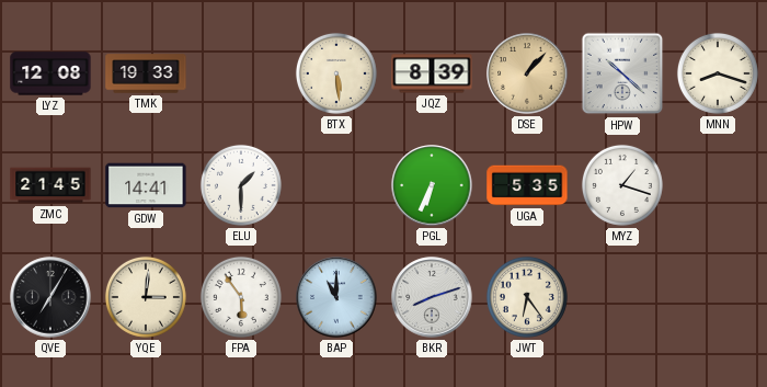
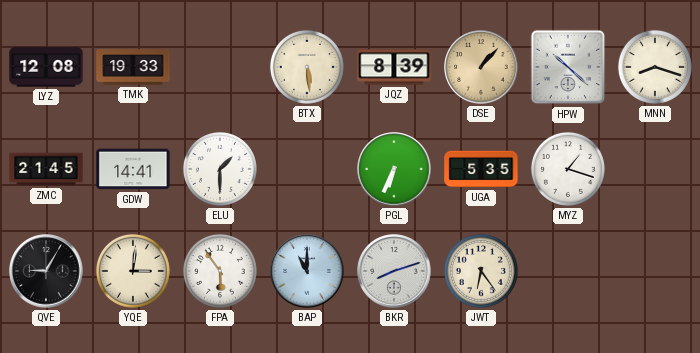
QVE: 7:05 -> 9:05
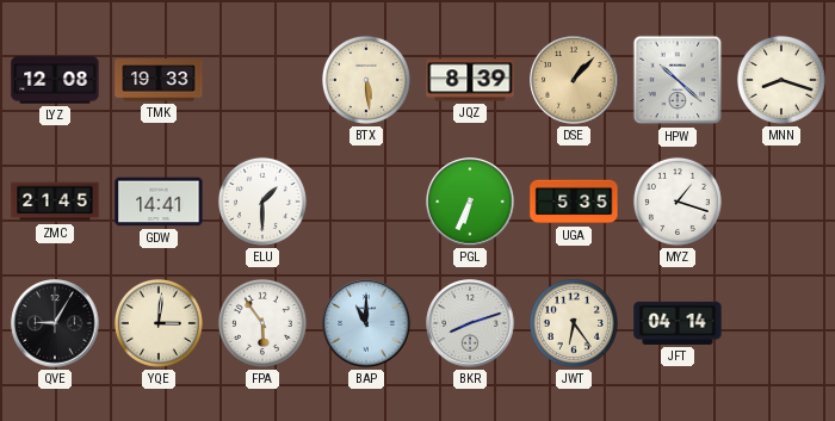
JFT: none -> 04:14
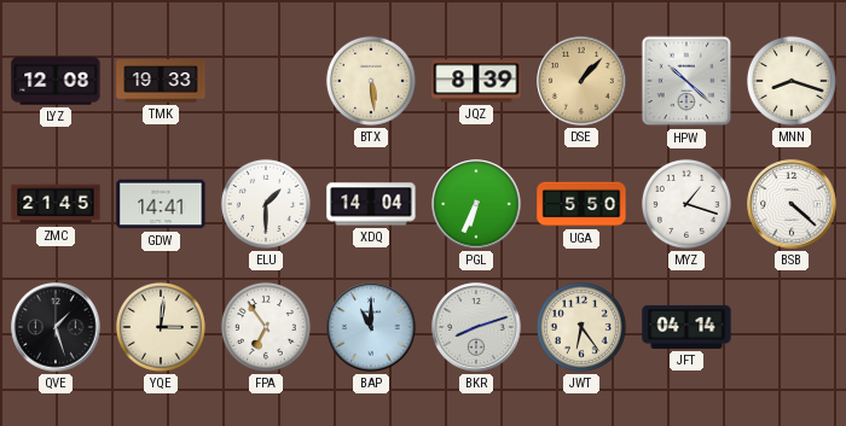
XDQ: none -> 14:04
UGA: 5:35 -> 5:50
BSB: none -> 4:22
QVE: 9:05 -> 1:27
FPA: 5:54 -> 6:54
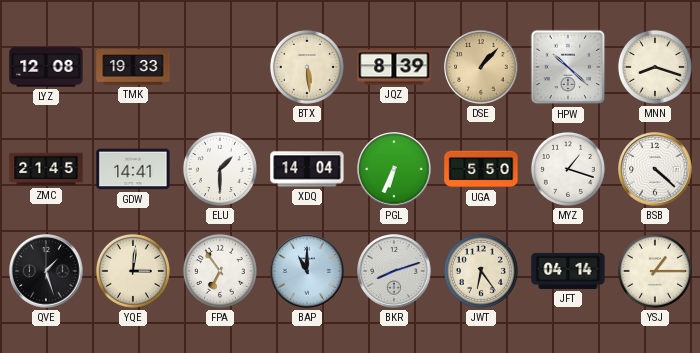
YSJ: none -> 1:15
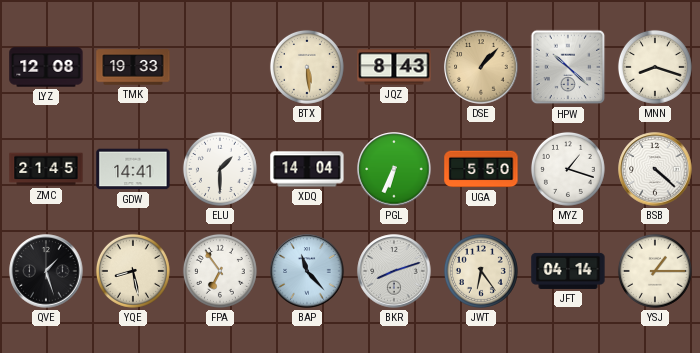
JQZ: 8:39 -> 8:43
YQE: 3:01 -> 8:28
BAP: 11:00 -> 11:23
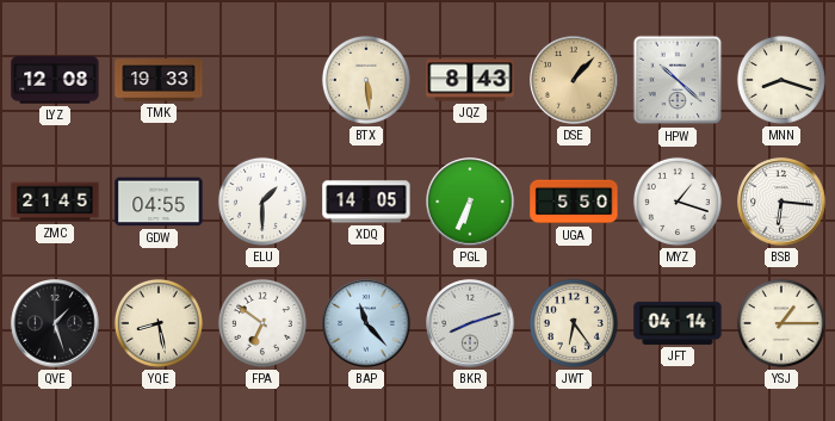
GDW: 14:41 -> 04:55
XDQ: 14:04 -> 14:05
BSB: 4:22 -> 6:16
FPA: 6:54 -> 6:51
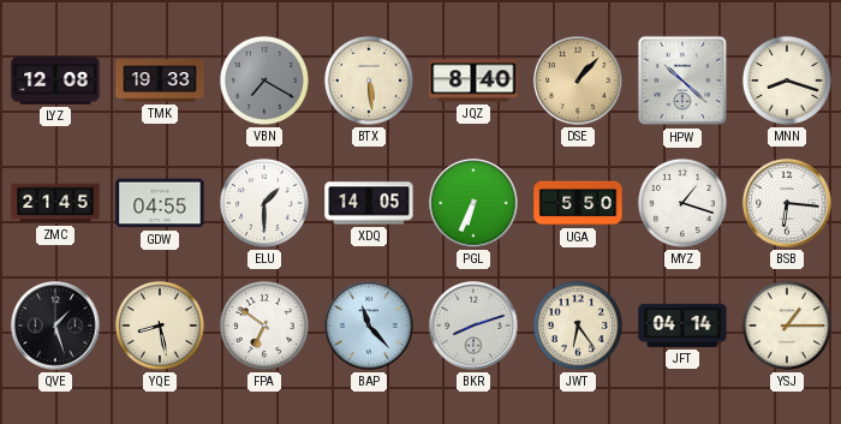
VBN: none -> 7:20
JQZ: 8:43 -> 8:40
